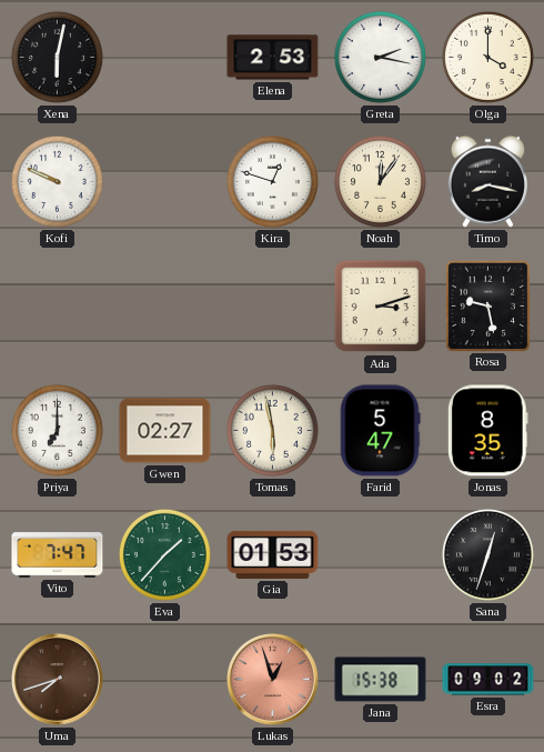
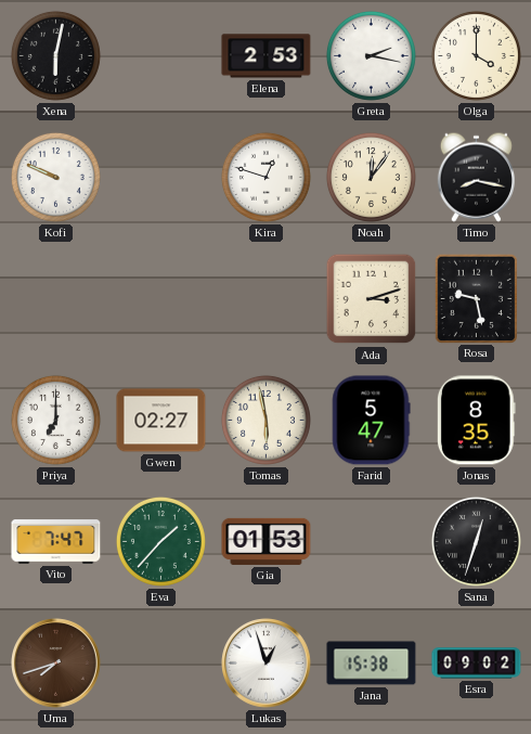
Lukas dial: salmon -> white
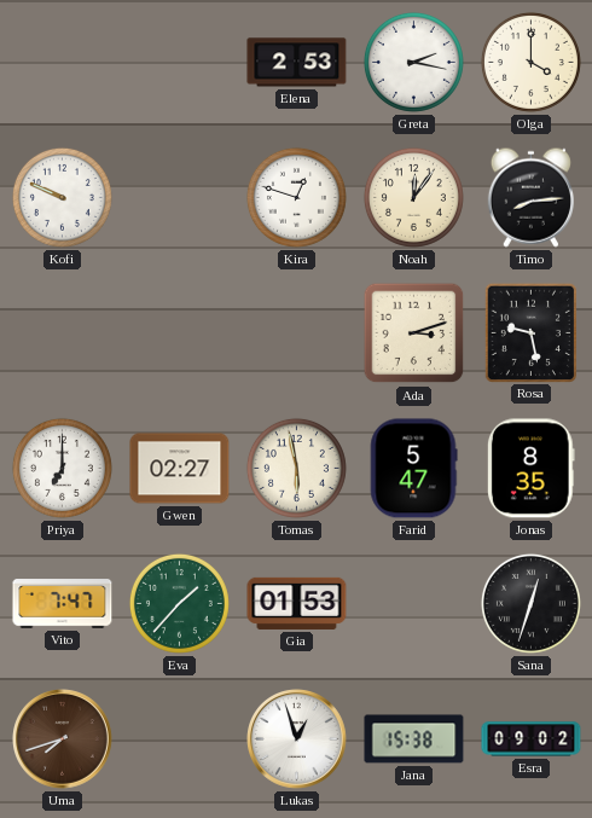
Xena: 6:02 -> none
Timo: 8:17 -> 8:14
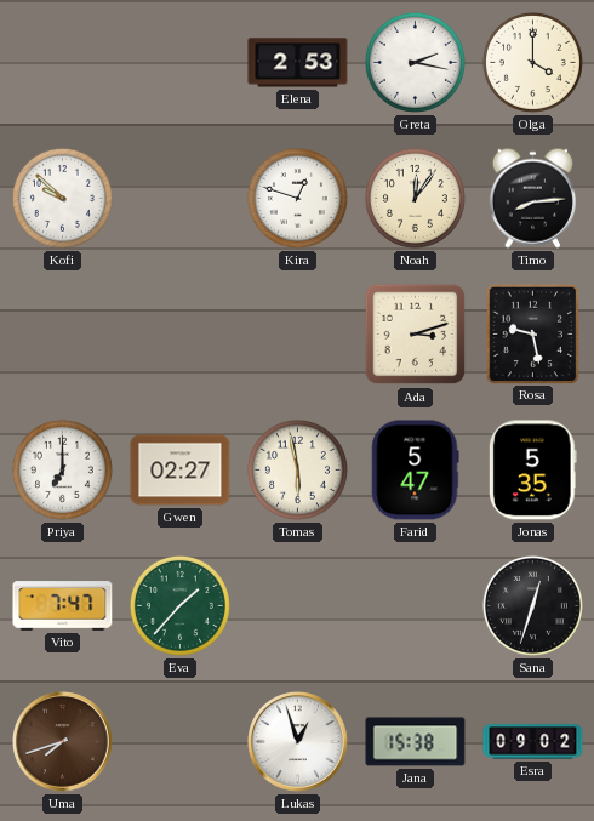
Kofi: 9:49 -> 9:52
Jonas: 8:35 -> 5:35
Gia: 01:53 -> none
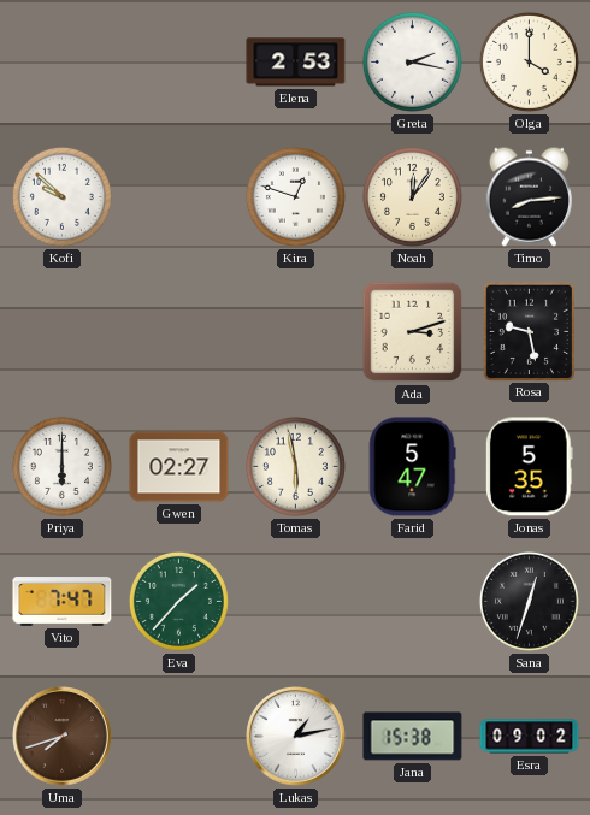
Priya: 7:00 -> 6:00
Lukas: 12:57 -> 1:13
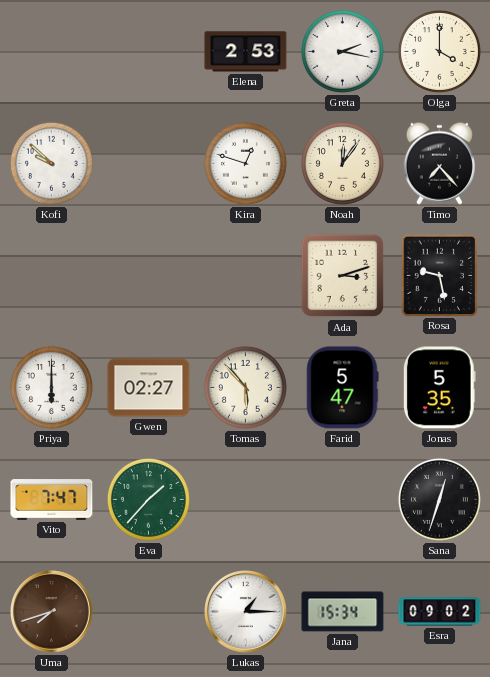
Timo: 8:14 -> 7:23
Tomas: 5:58 -> 5:53
Lukas: 1:13 -> 1:15
Jana: 15:38 -> 15:34
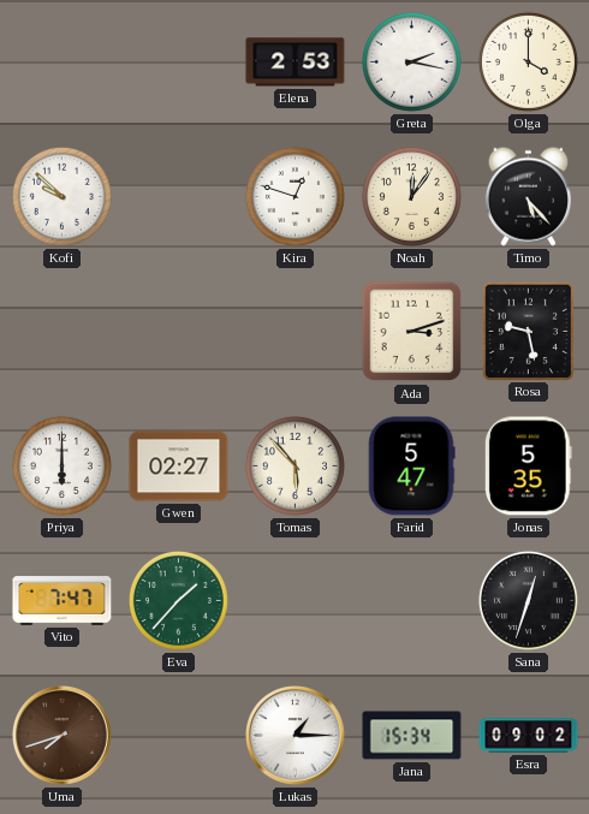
Timo: 7:23 -> 5:23
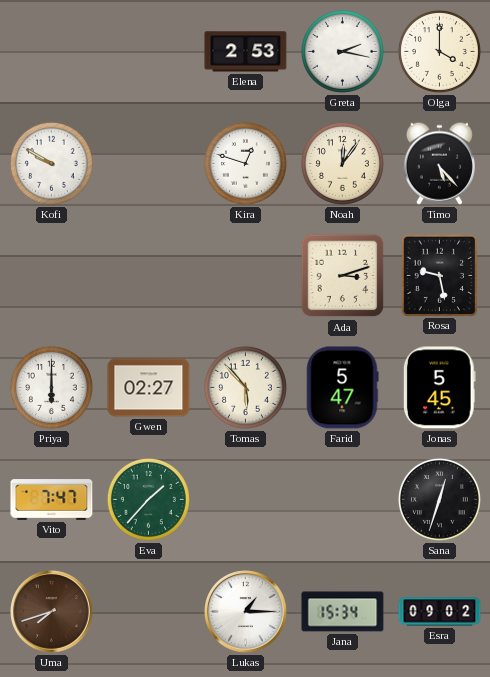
Kofi: 9:52 -> 9:50
Jonas: 5:35 -> 5:45
